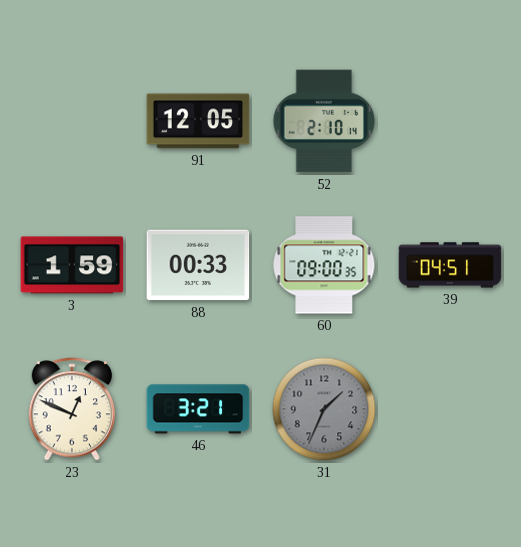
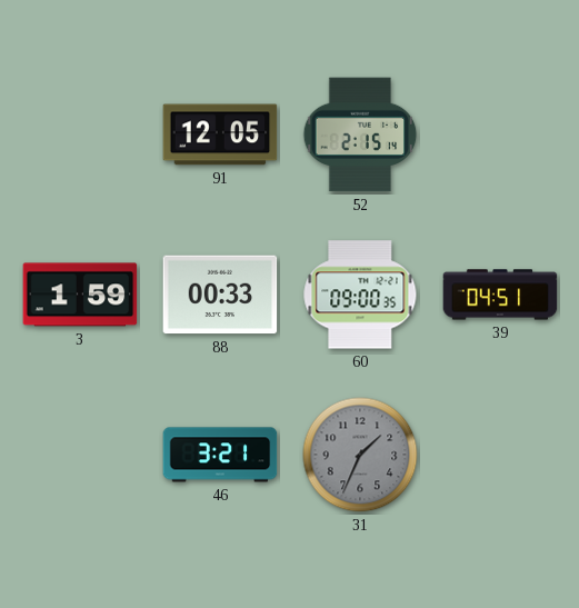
52: 2:10 -> 2:15
23: 12:49 -> none
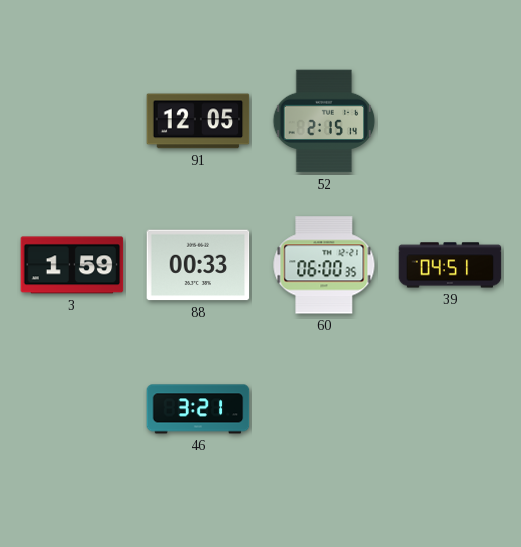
60: 09:00 -> 06:00
31: 1:34 -> none
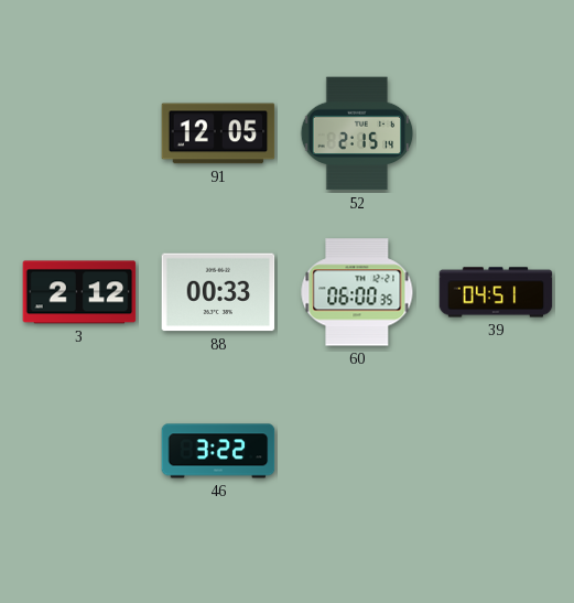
3: 1:59 -> 2:12
46: 3:21 -> 3:22
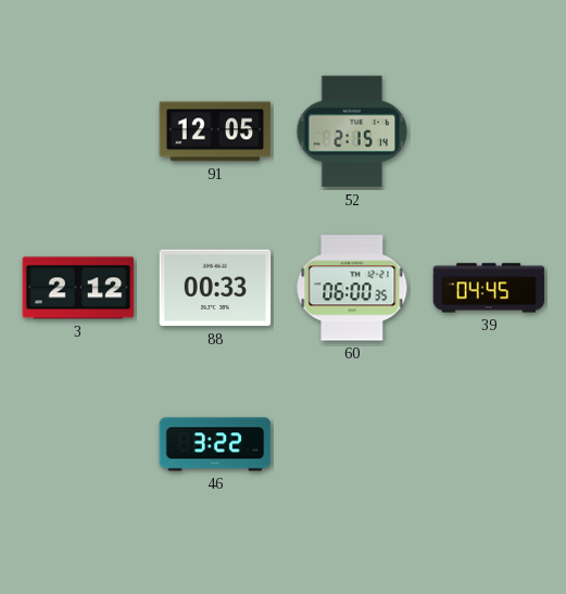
39: 04:51 -> 04:45
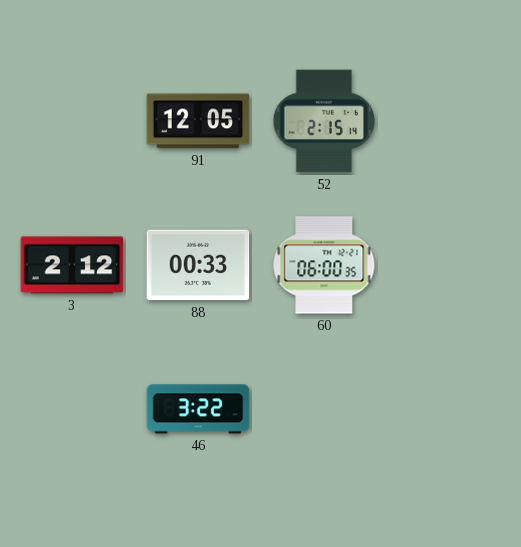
39: 04:45 -> none
